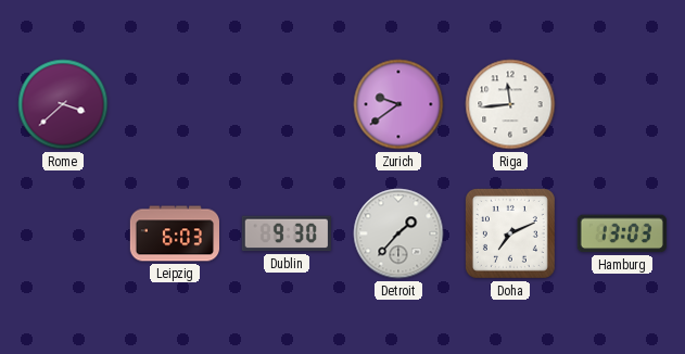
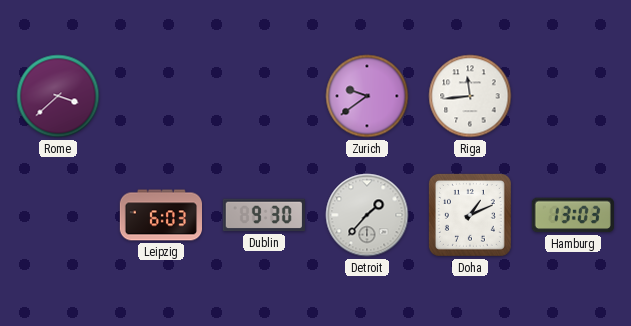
Doha: 7:11 -> 1:11
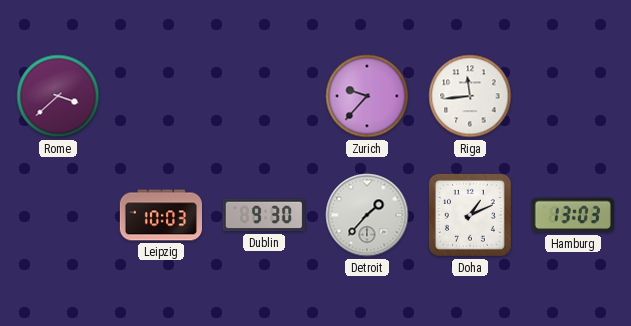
Zurich: 9:39 -> 9:37
Leipzig: 6:03 -> 10:03
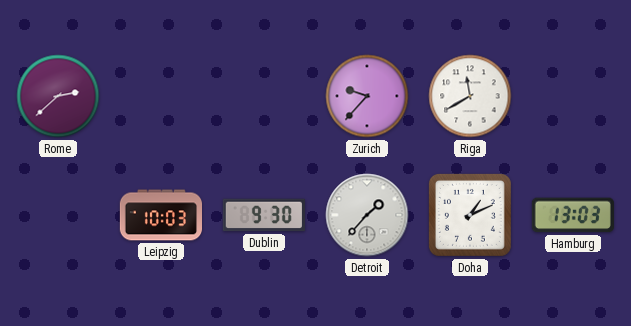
Rome: 3:38 -> 2:38
Riga: 11:44 -> 11:40
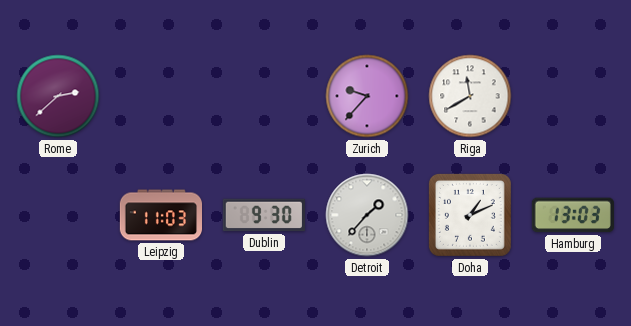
Leipzig: 10:03 -> 11:03
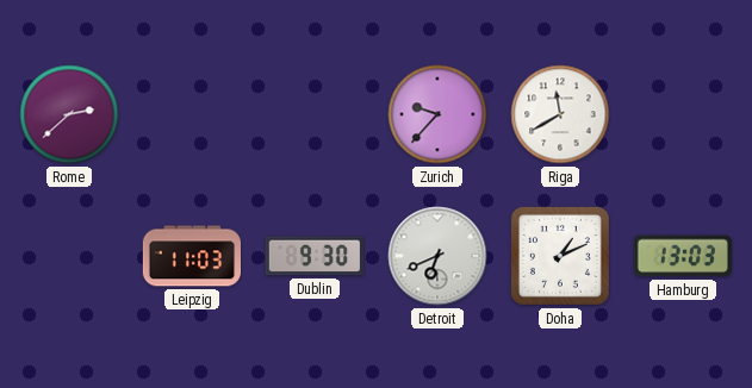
Detroit: 1:37 -> 6:41
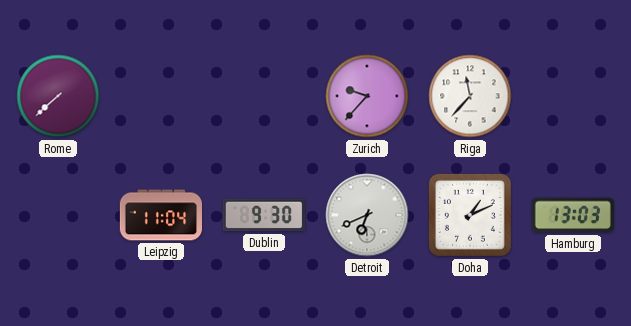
Rome: 2:38 -> 7:38
Riga: 11:40 -> 11:37
Leipzig: 11:03 -> 11:04
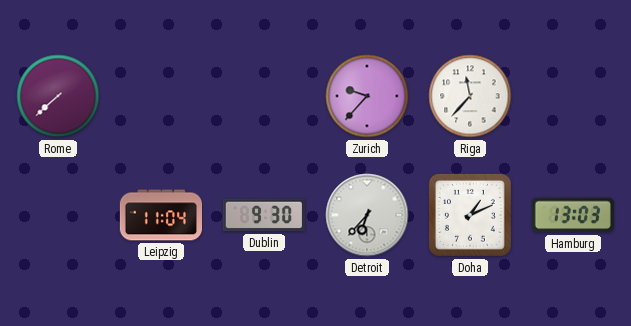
Detroit: 6:41 -> 6:37
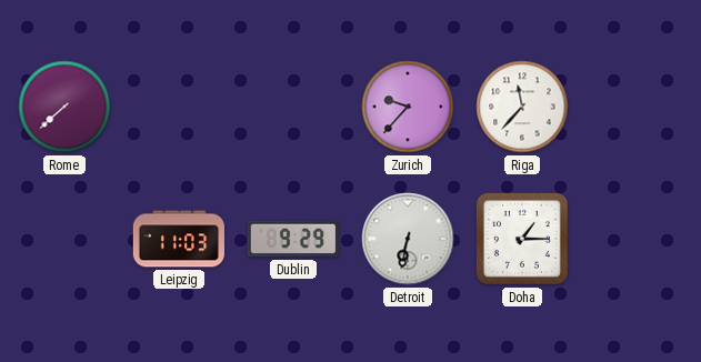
Leipzig: 11:04 -> 11:03
Dublin: 9:30 -> 9:29
Detroit: 6:37 -> 6:32
Doha: 1:11 -> 1:15
Hamburg: 13:03 -> none
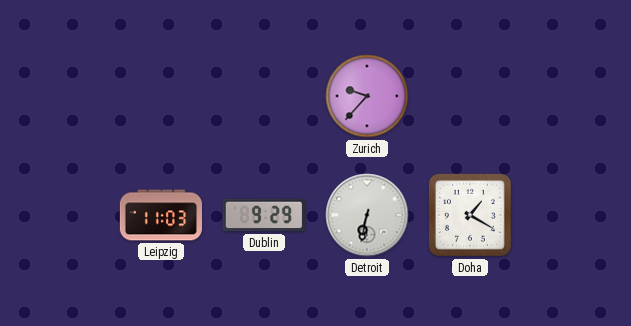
Rome: 7:38 -> none
Riga: 11:37 -> none
Doha: 1:15 -> 1:20
